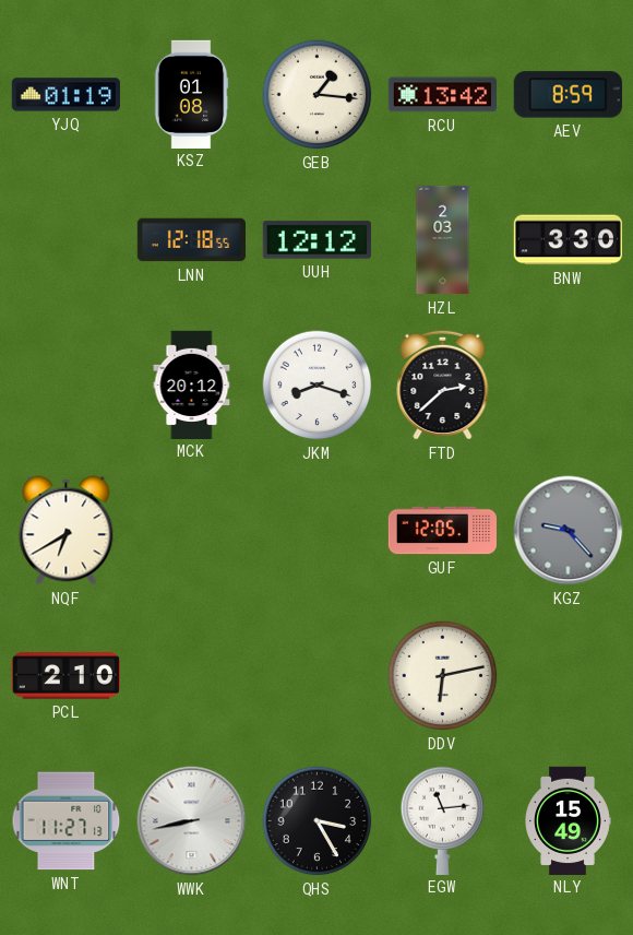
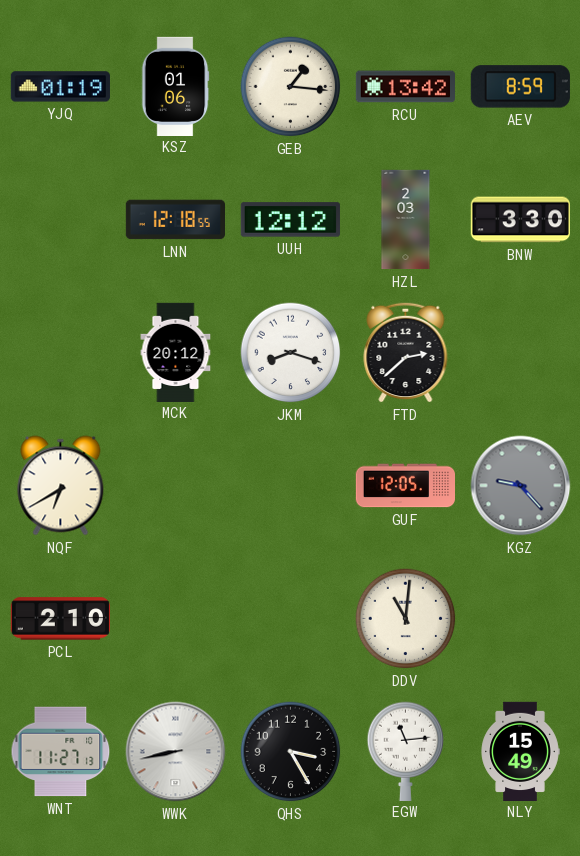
KSZ: 01:08 -> 01:06
DDV: 6:13 -> 11:01
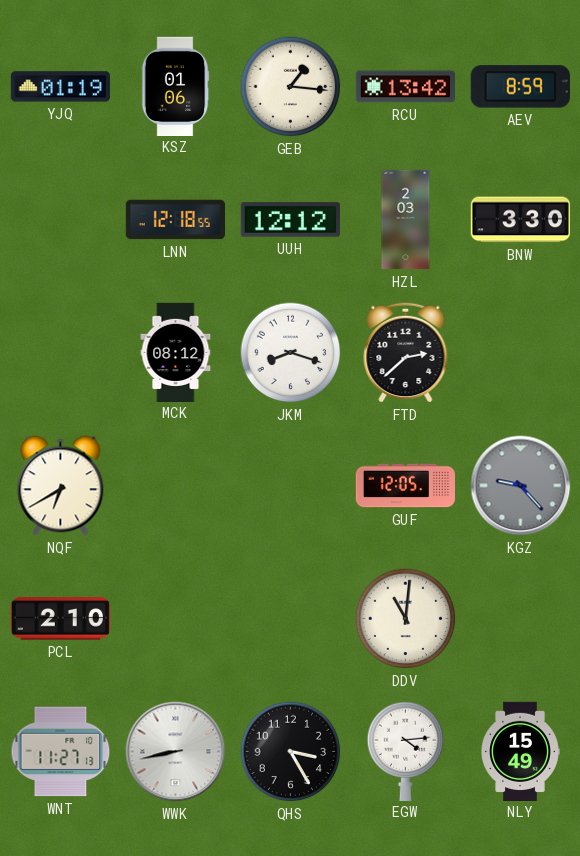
MCK: 20:12 -> 08:12
EGW: 11:14 -> 4:14
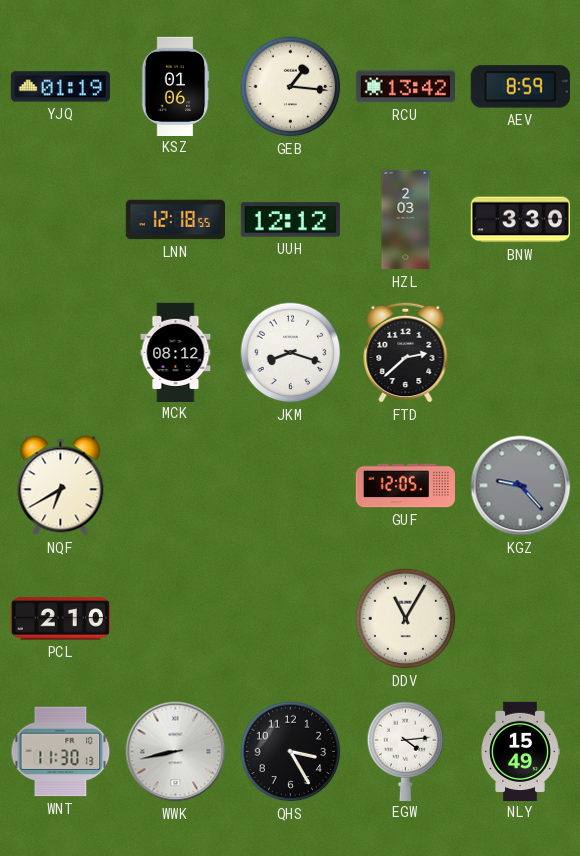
DDV: 11:01 -> 11:05
WNT: 11:27 -> 11:30
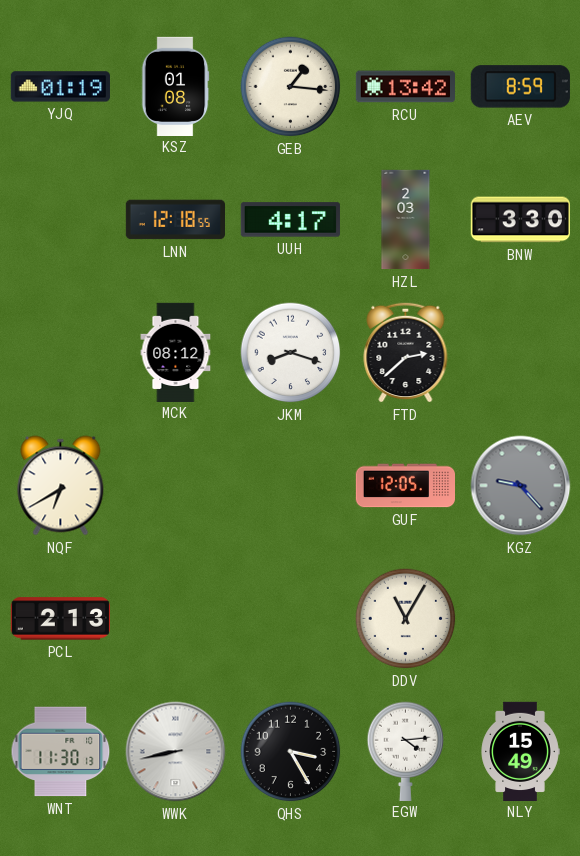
KSZ: 01:06 -> 01:08
UUH: 12:12 -> 4:17
PCL: 2:10 -> 2:13
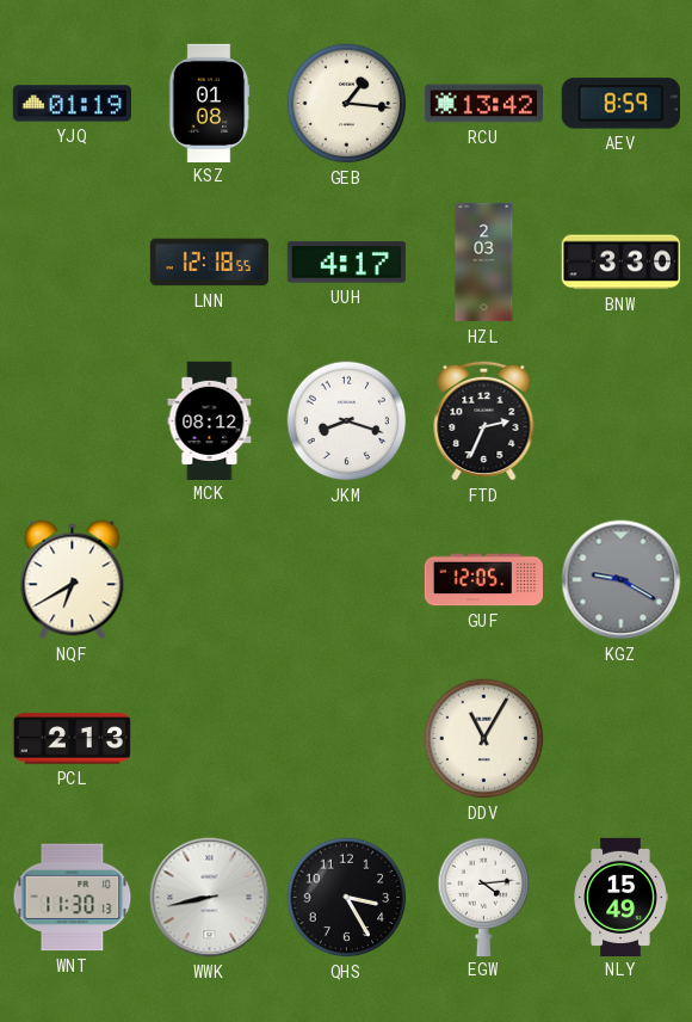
FTD: 2:38 -> 2:34
KGZ: 9:23 -> 9:20
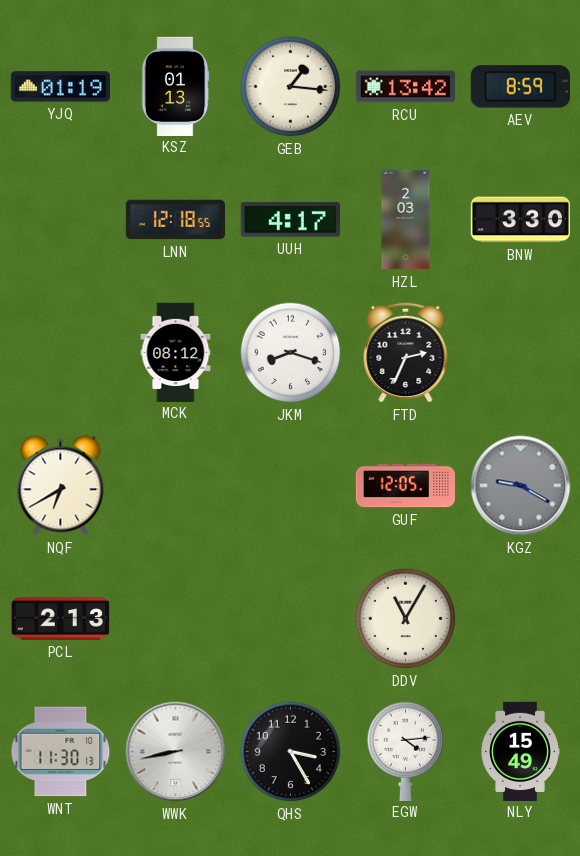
KSZ: 01:08 -> 01:13
